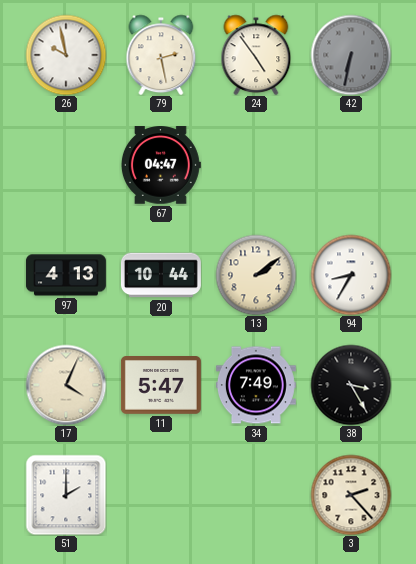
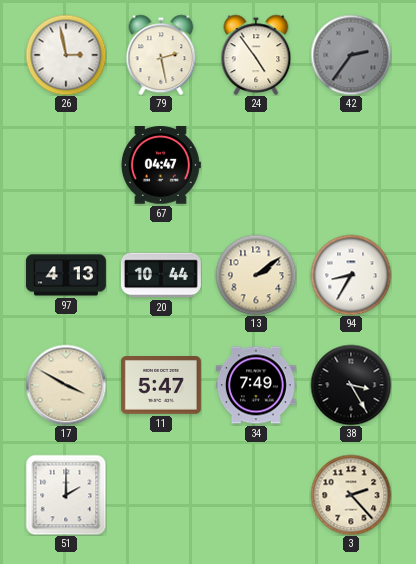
26: 9:58 -> 2:58
42: 6:32 -> 2:36
17: 4:04 -> 3:50
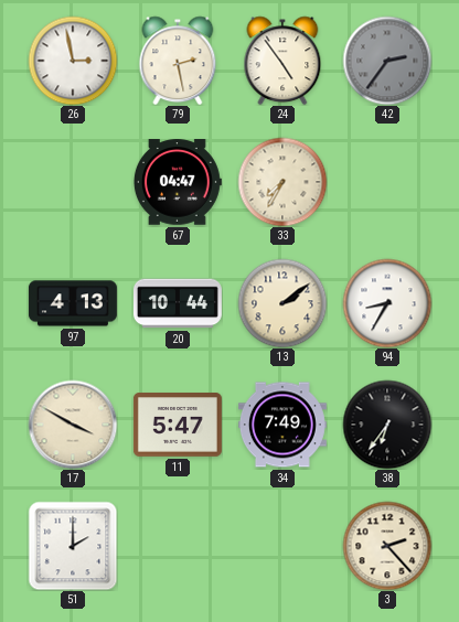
33: none -> 7:35
38: 3:25 -> 6:36
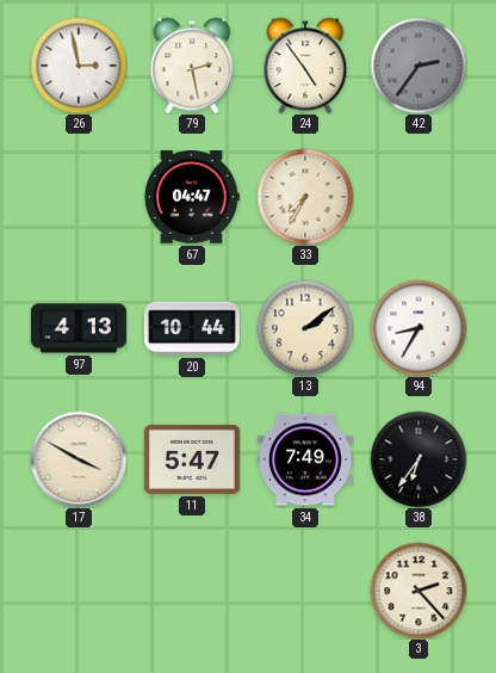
51: 2:00 -> none
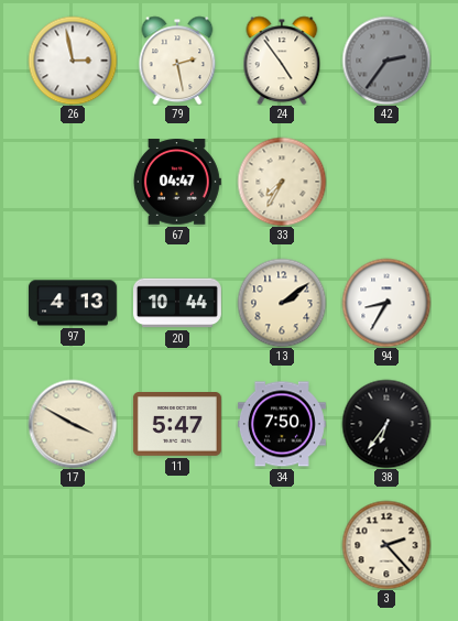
34: 7:49 -> 7:50
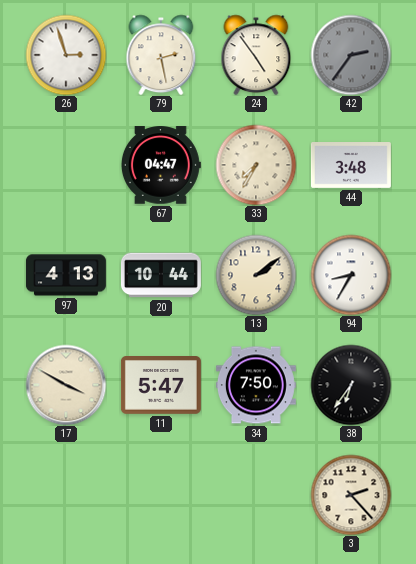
26: 2:58 -> 2:57
44: none -> 3:48
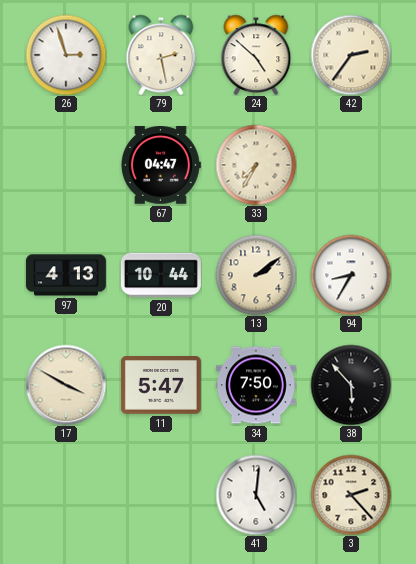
24: 4:54 -> 4:52
42 dial: grey -> cream
44: 3:48 -> none
38: 6:36 -> 5:53
41: none -> 5:01
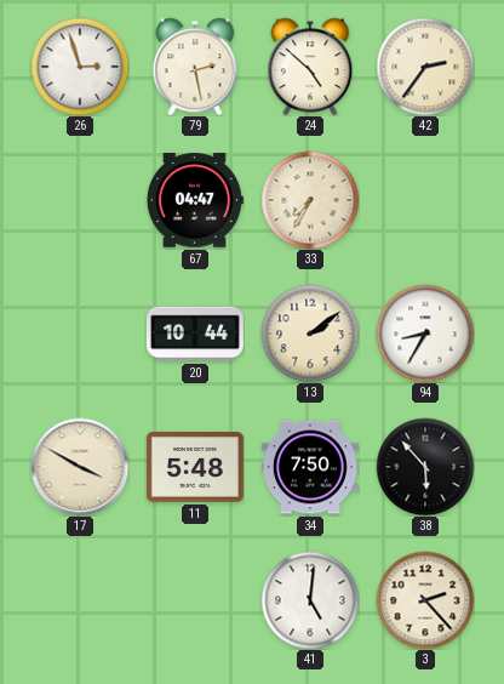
97: 4:13 -> none
11: 5:47 -> 5:48
